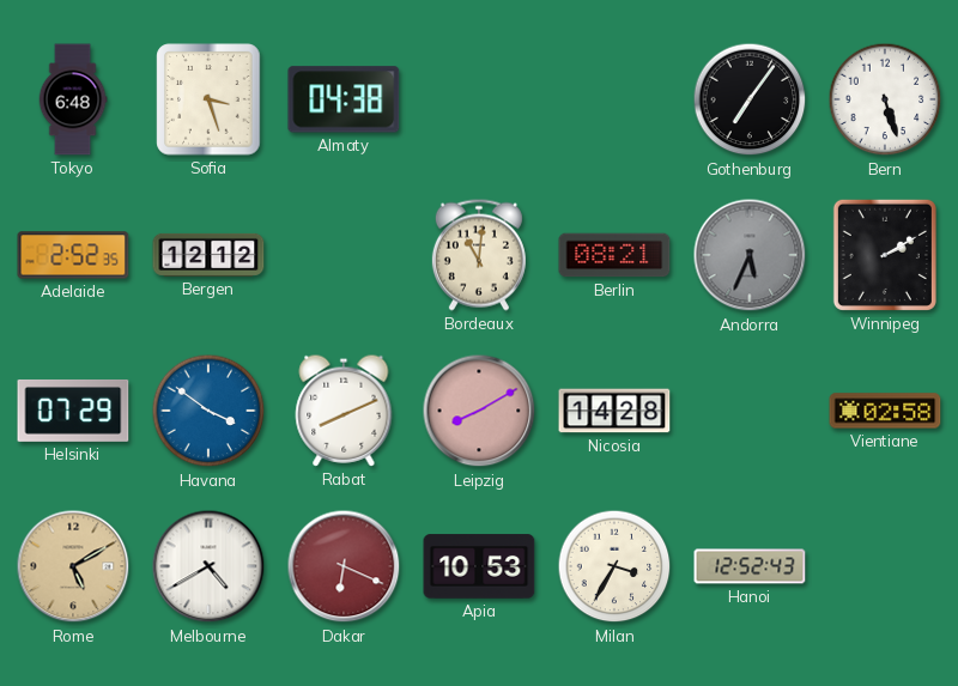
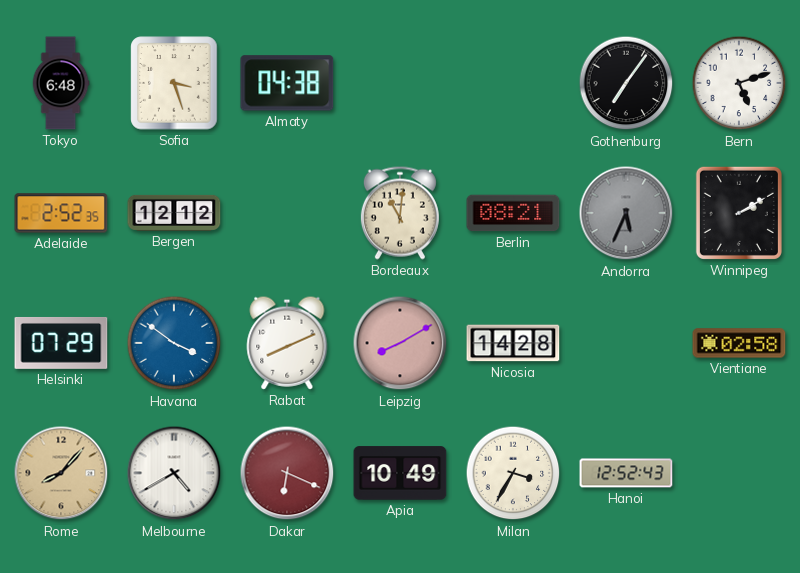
Bern: 5:27 -> 5:12
Rome: 5:10 -> 8:07
Apia: 10:53 -> 10:49
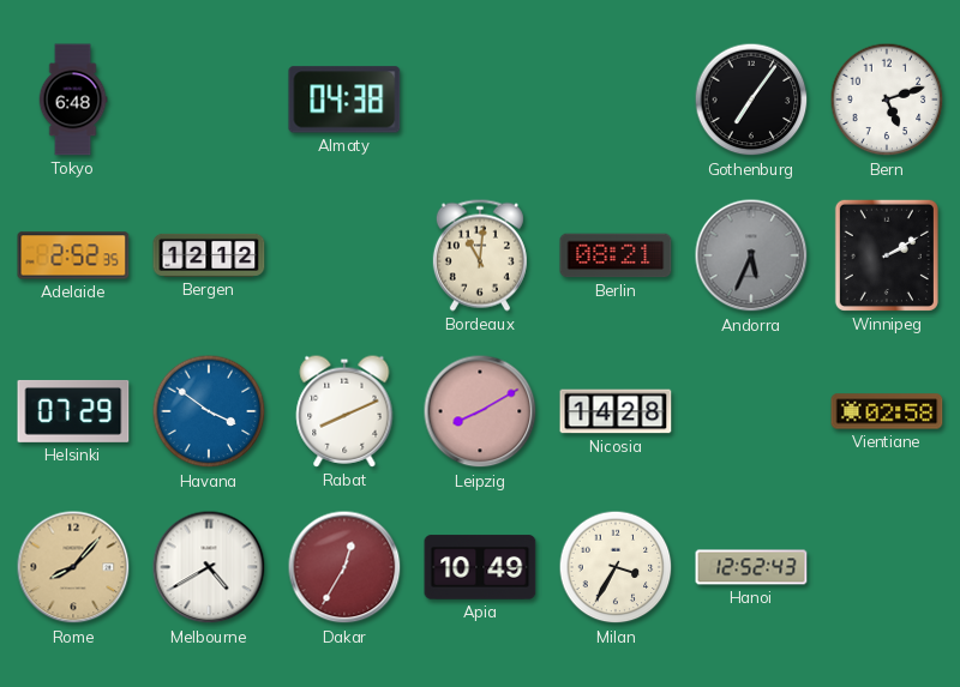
Sofia: 3:27 -> none
Dakar: 6:19 -> 12:35
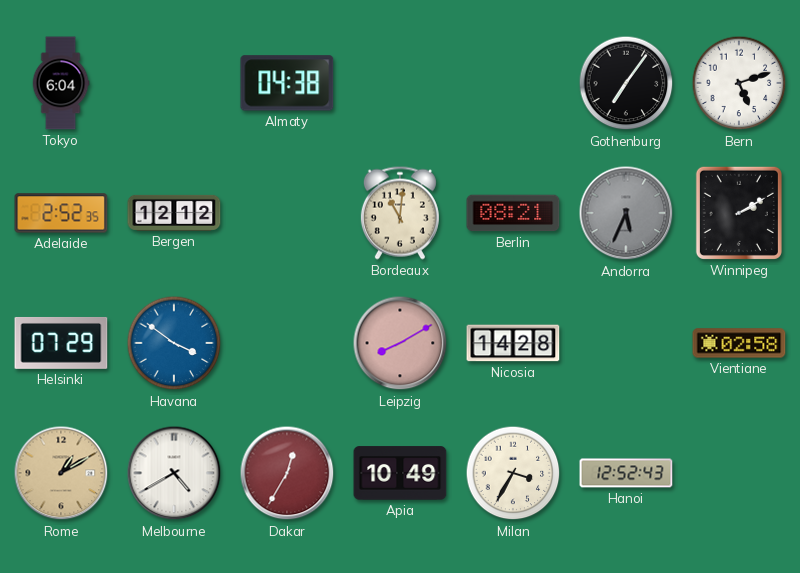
Tokyo: 6:48 -> 6:04
Rabat: 8:11 -> none
Rome: 8:07 -> 1:10
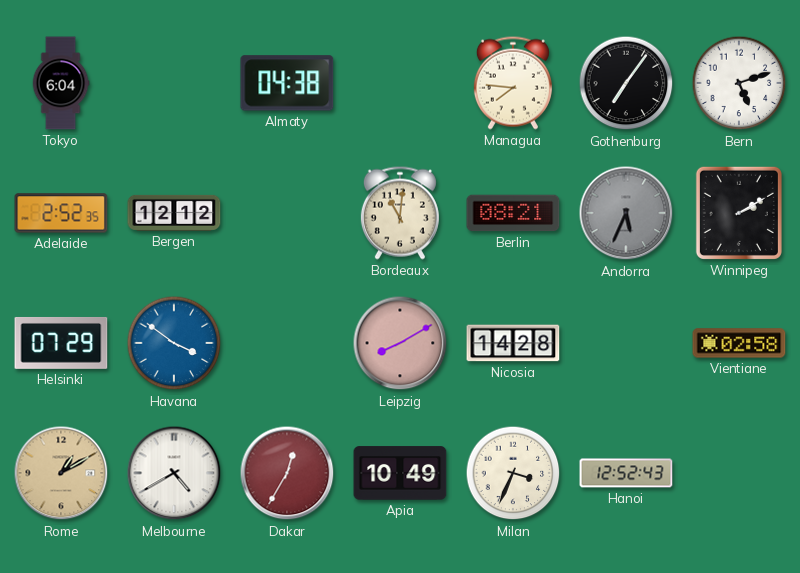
Managua: none -> 7:46
Milan: 3:35 -> 3:34
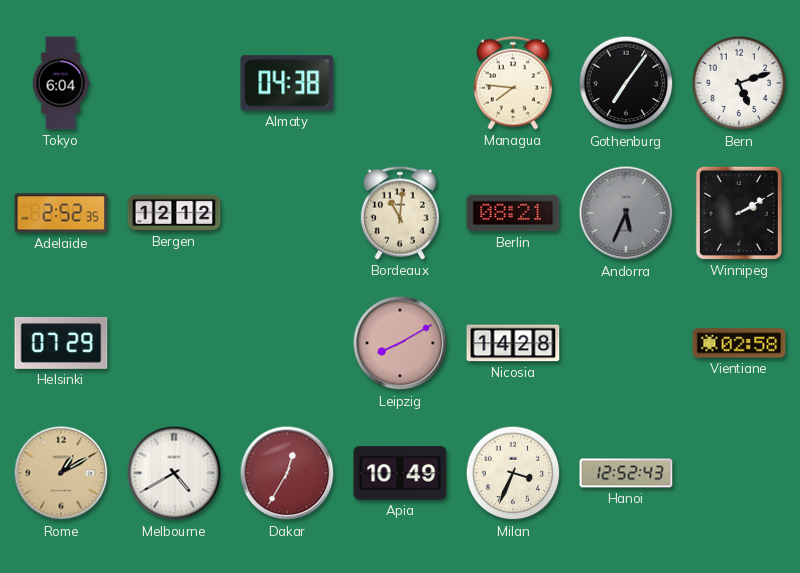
Havana: 3:51 -> none
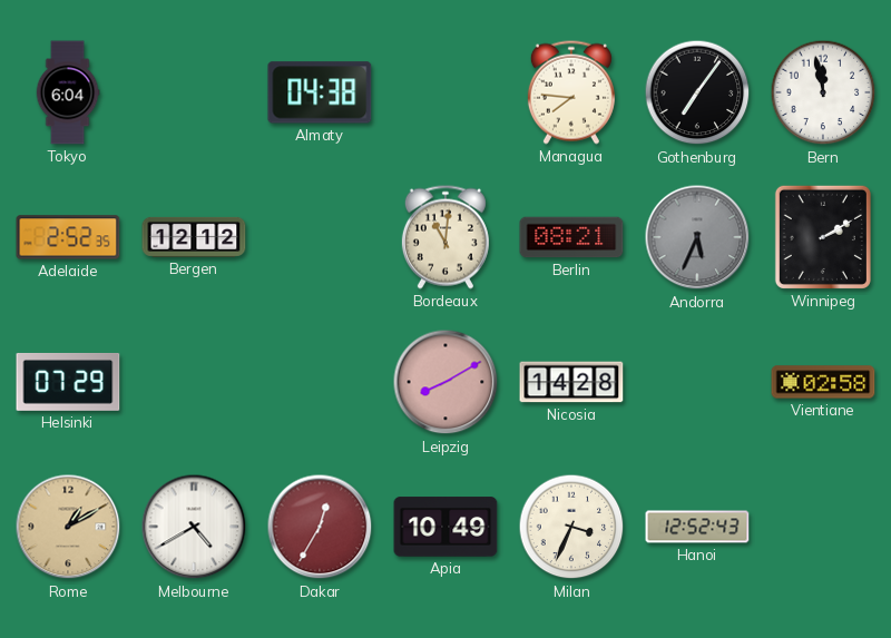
Bern: 5:12 -> 11:58
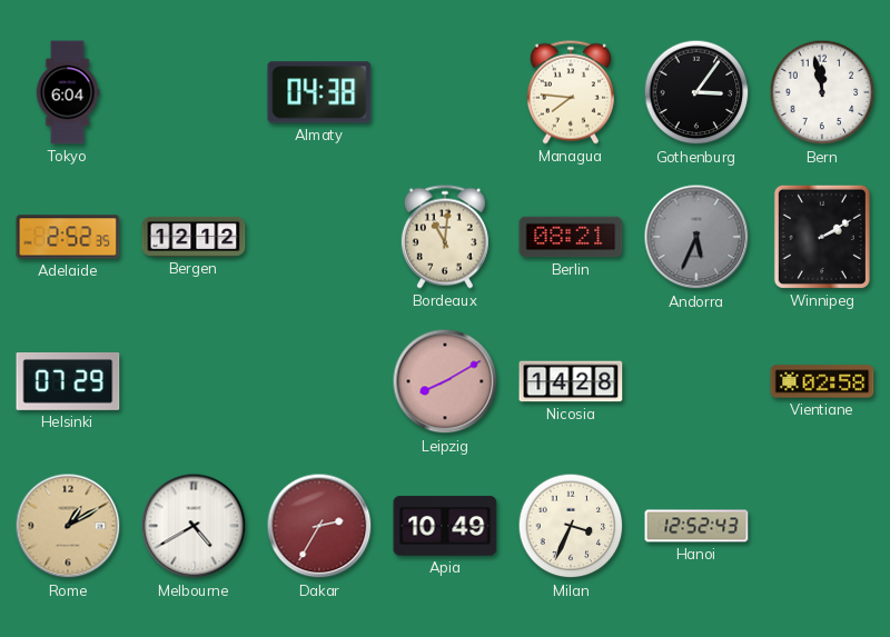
Gothenburg: 7:06 -> 3:06
Dakar: 12:35 -> 2:35
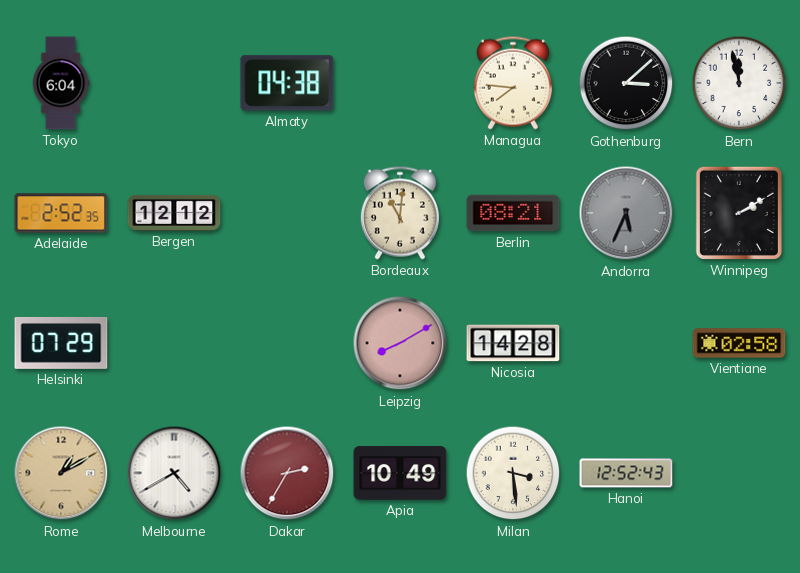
Gothenburg: 3:06 -> 3:08
Milan: 3:34 -> 3:29
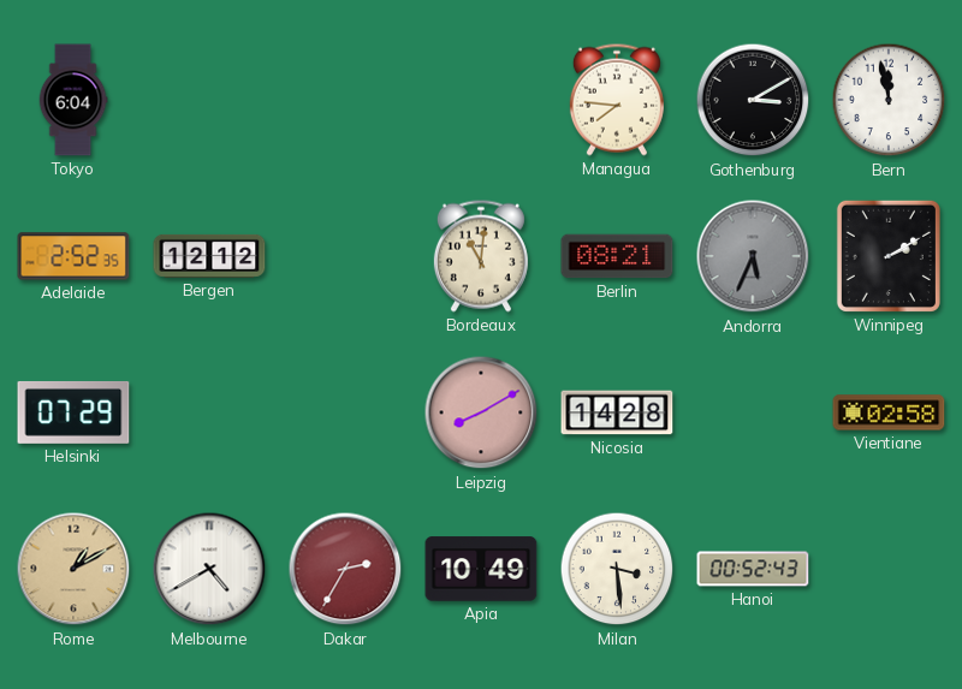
Almaty: 04:38 -> none
Gothenburg: 3:08 -> 3:10
Hanoi: 12:52 -> 00:52
